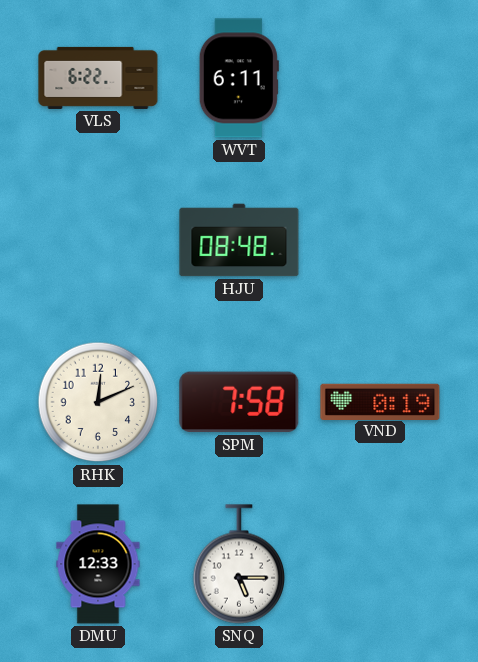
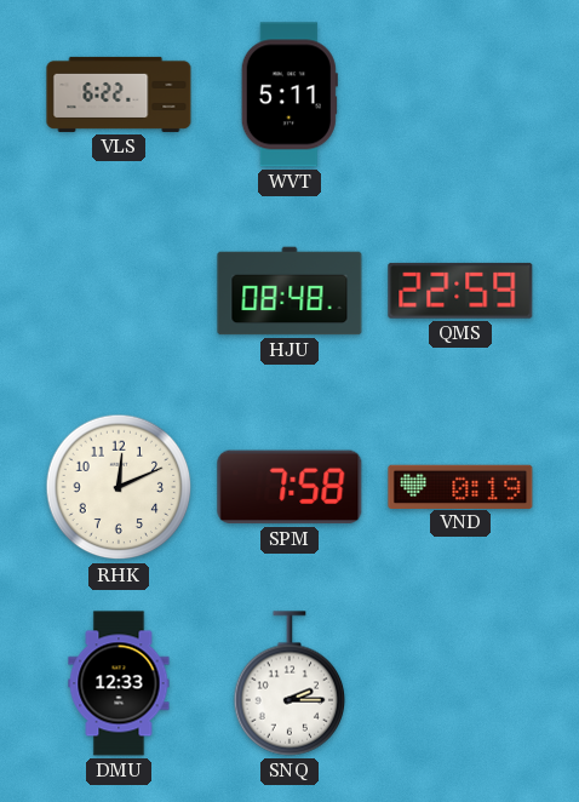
WVT: 6:11 -> 5:11
QMS: none -> 22:59
SNQ: 5:15 -> 2:15
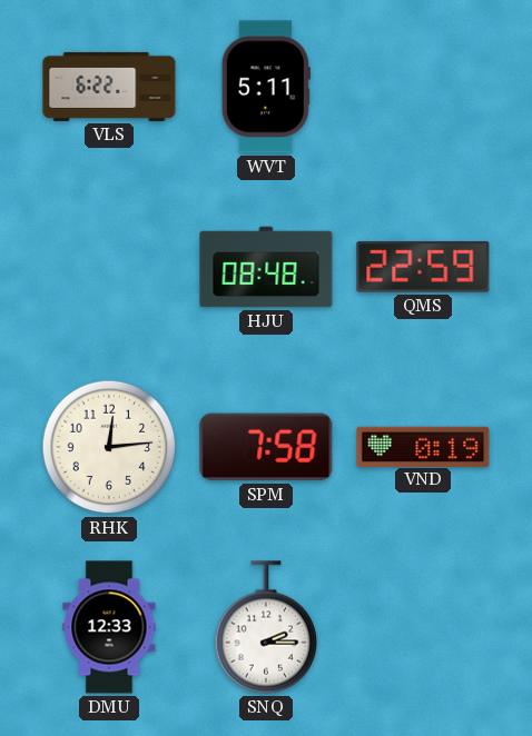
RHK: 12:11 -> 12:14
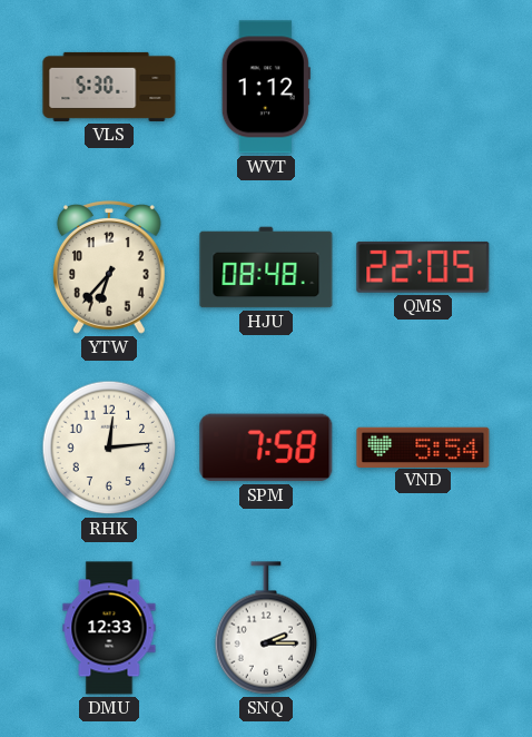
VLS: 6:22 -> 5:30
WVT: 5:11 -> 1:12
YTW: none -> 6:37
QMS: 22:59 -> 22:05
VND: 0:19 -> 5:54
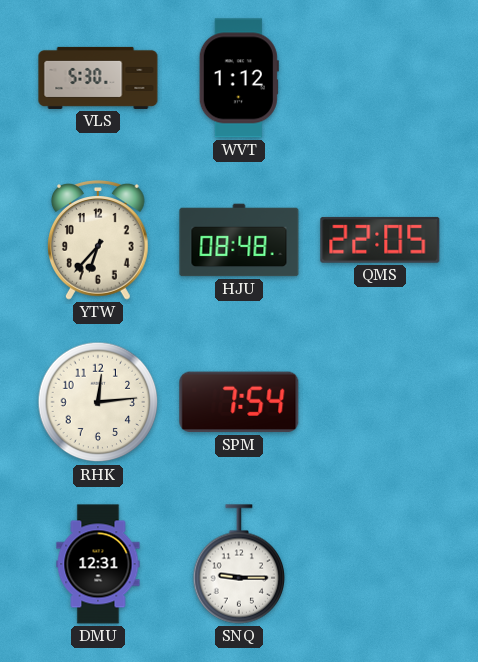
SPM: 7:58 -> 7:54
VND: 5:54 -> none
DMU: 12:33 -> 12:31
SNQ: 2:15 -> 9:15
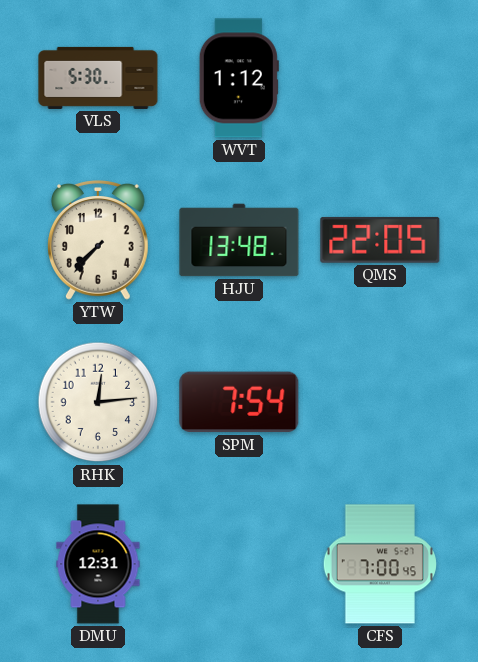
YTW: 6:37 -> 7:37
HJU: 08:48 -> 13:48
SNQ: 9:15 -> none
CFS: none -> 7:00
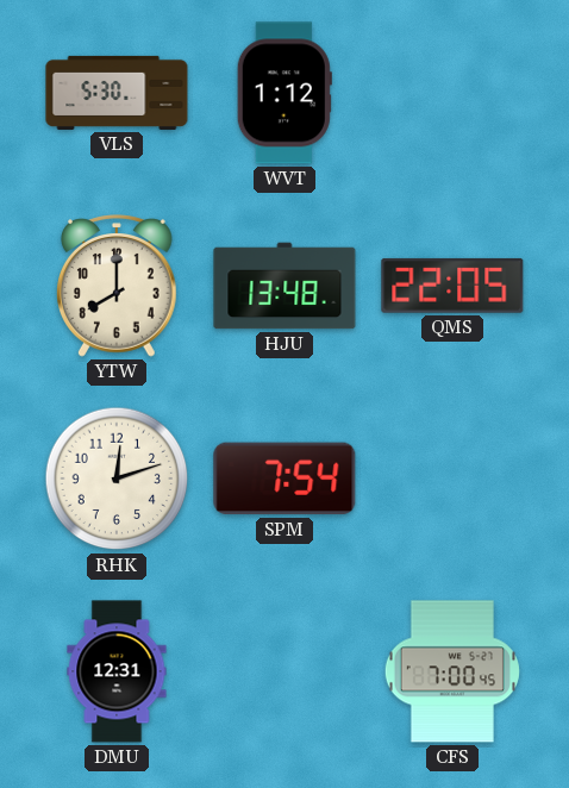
YTW: 7:37 -> 8:00
RHK: 12:14 -> 12:12
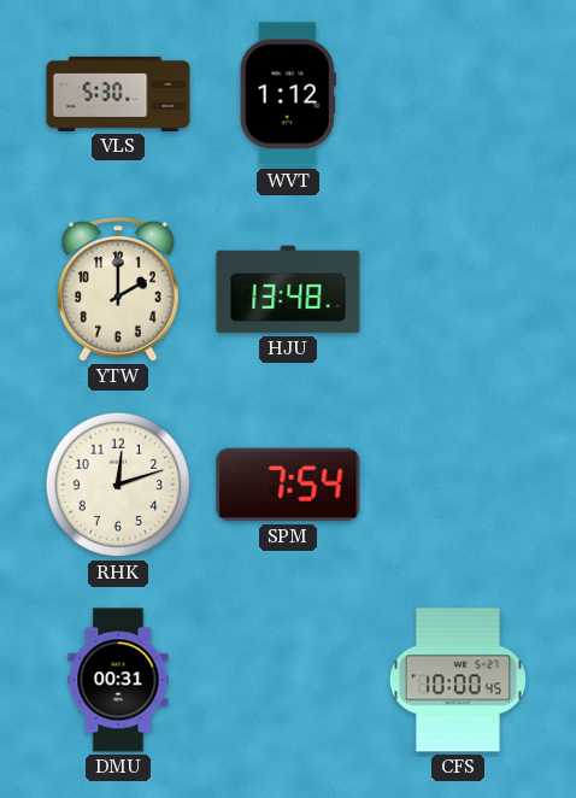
YTW: 8:00 -> 2:00
QMS: 22:05 -> none
DMU: 12:31 -> 00:31
CFS: 7:00 -> 10:00
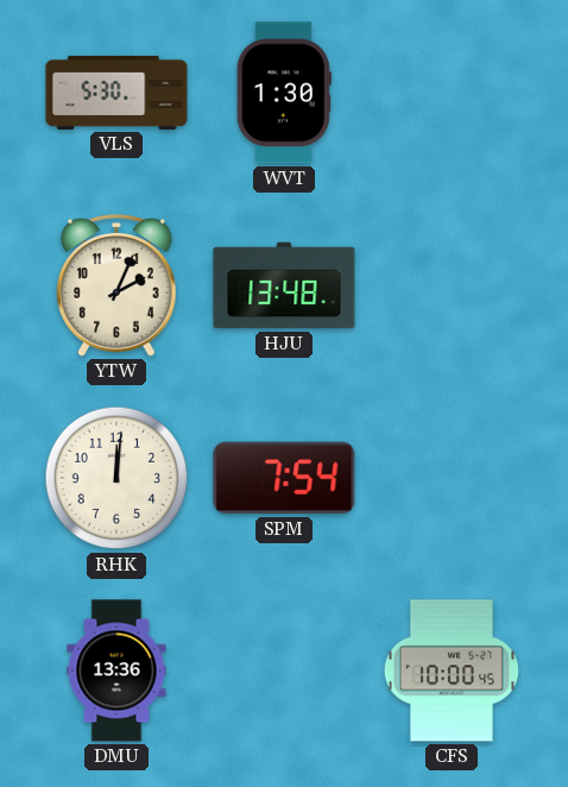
WVT: 1:12 -> 1:30
YTW: 2:00 -> 2:04
RHK: 12:12 -> 12:01
DMU: 00:31 -> 13:36
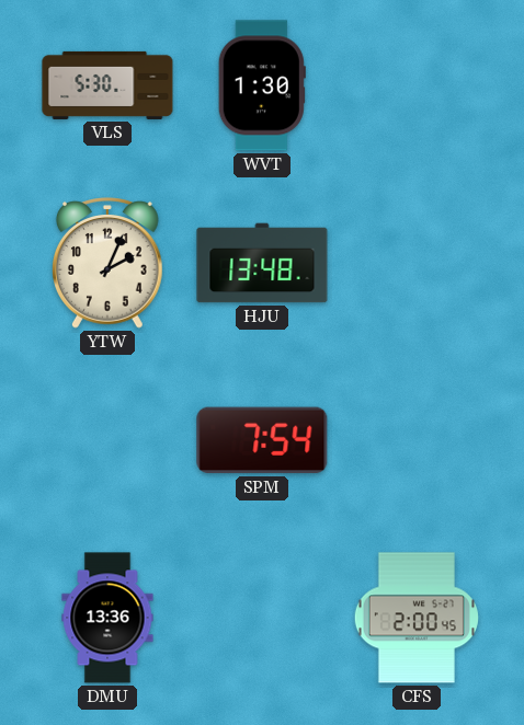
RHK: 12:01 -> none
CFS: 10:00 -> 2:00
